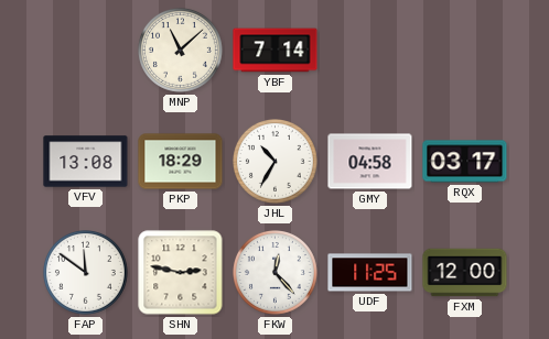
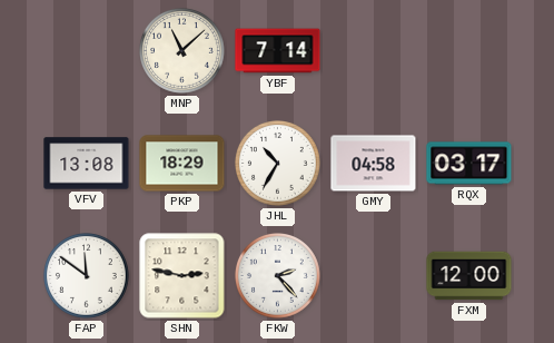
FKW: 12:23 -> 2:23
UDF: 11:25 -> none
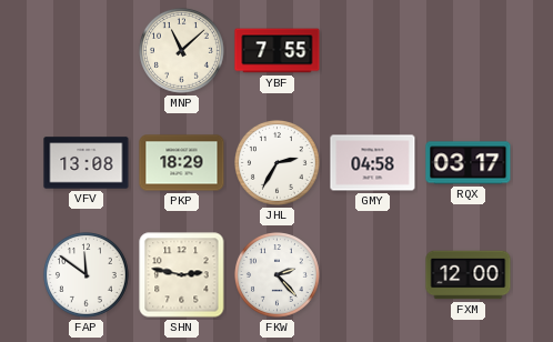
YBF: 7:14 -> 7:55
JHL: 10:35 -> 2:35
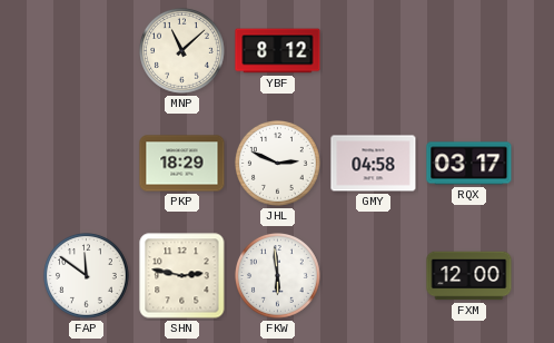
YBF: 7:55 -> 8:12
VFV: 13:08 -> none
JHL: 2:35 -> 2:49
FKW: 2:23 -> 5:59
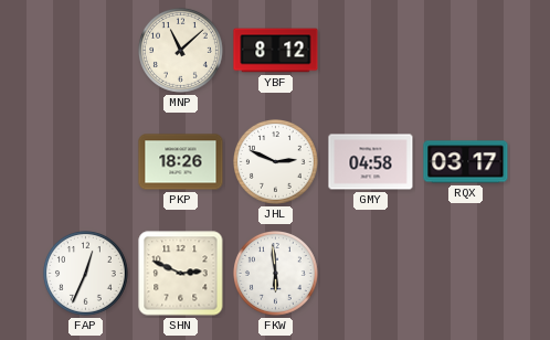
PKP: 18:29 -> 18:26
FAP: 11:51 -> 12:34
SHN: 2:47 -> 2:49
FXM: 12:00 -> none
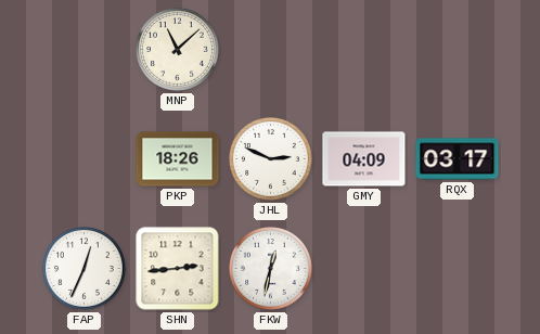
YBF: 8:12 -> none
GMY: 04:58 -> 04:09
SHN: 2:49 -> 2:44
FKW: 5:59 -> 12:32
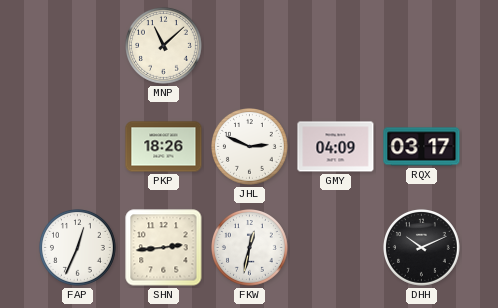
DHH: none -> 10:11
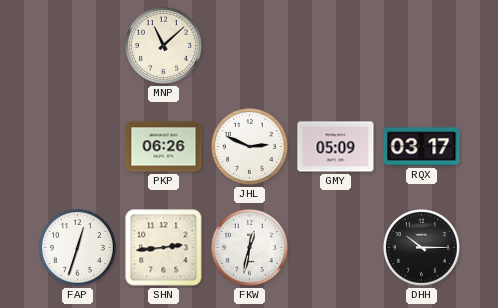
PKP: 18:26 -> 06:26
GMY: 04:09 -> 05:09
FAP: 12:34 -> 12:33
DHH: 10:11 -> 10:15
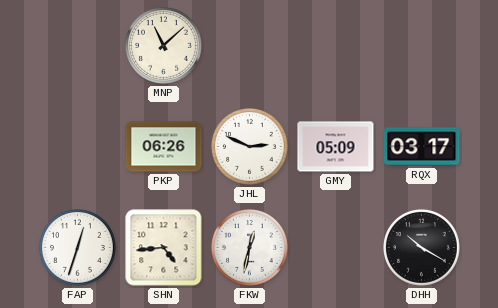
SHN: 2:44 -> 4:44
DHH: 10:15 -> 10:20
